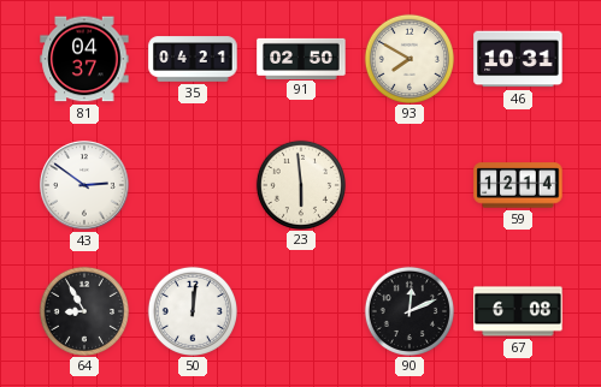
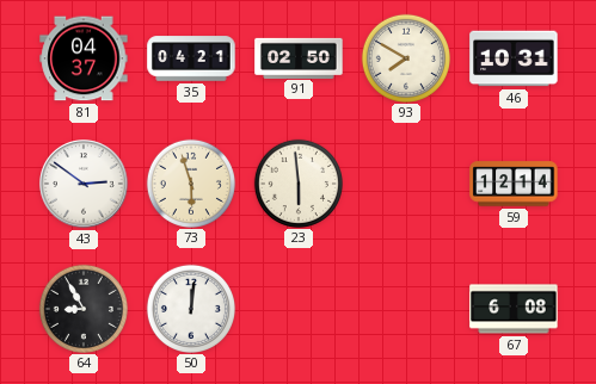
73: none -> 5:57
90: 12:11 -> none
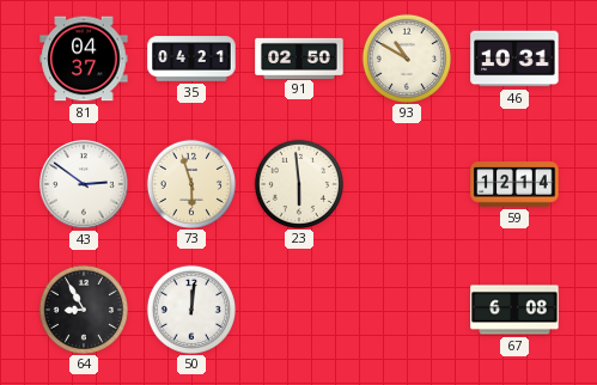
93: 7:50 -> 10:50
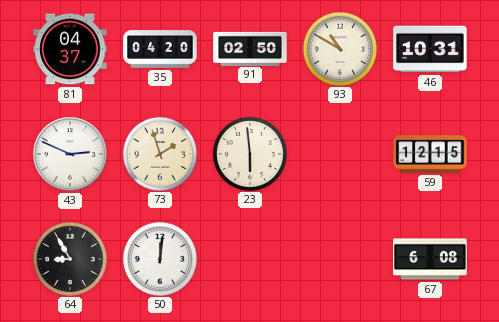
35: 04:21 -> 04:20
43: 2:51 -> 2:49
73: 5:57 -> 1:57
59: 12:14 -> 12:15
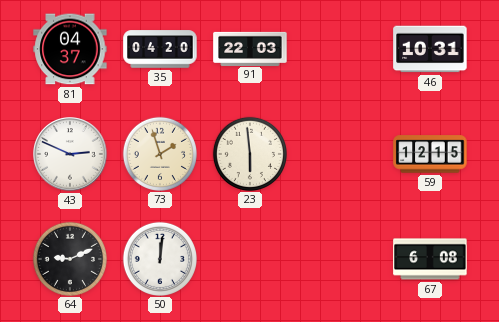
91: 02:50 -> 22:03
93: 10:50 -> none
64: 8:55 -> 9:11
